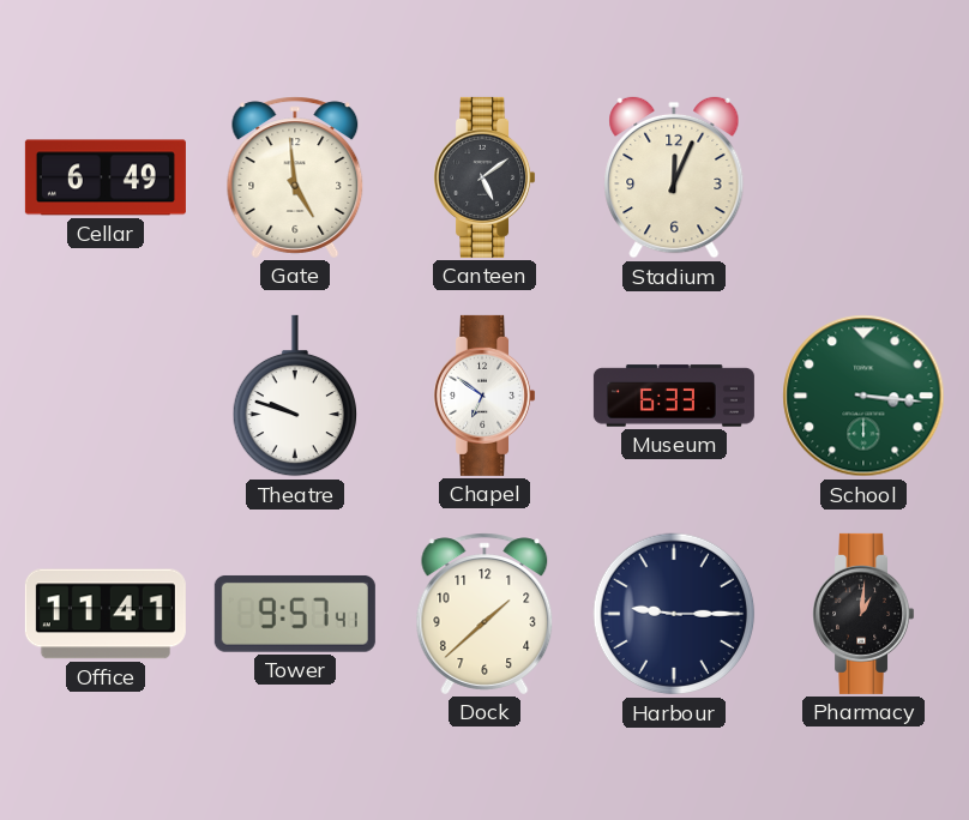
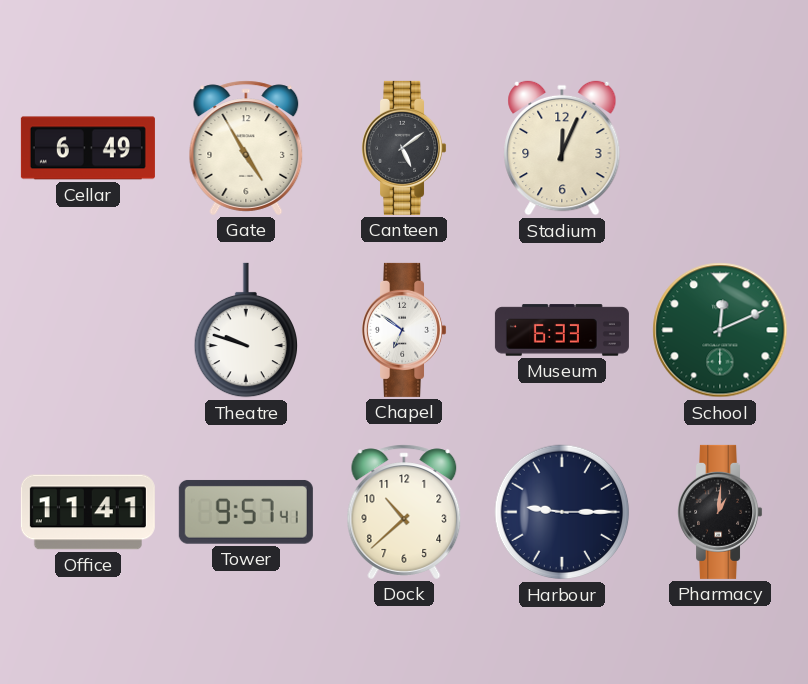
Gate: 4:59 -> 4:55
School: 3:16 -> 12:11
Dock: 1:38 -> 10:38
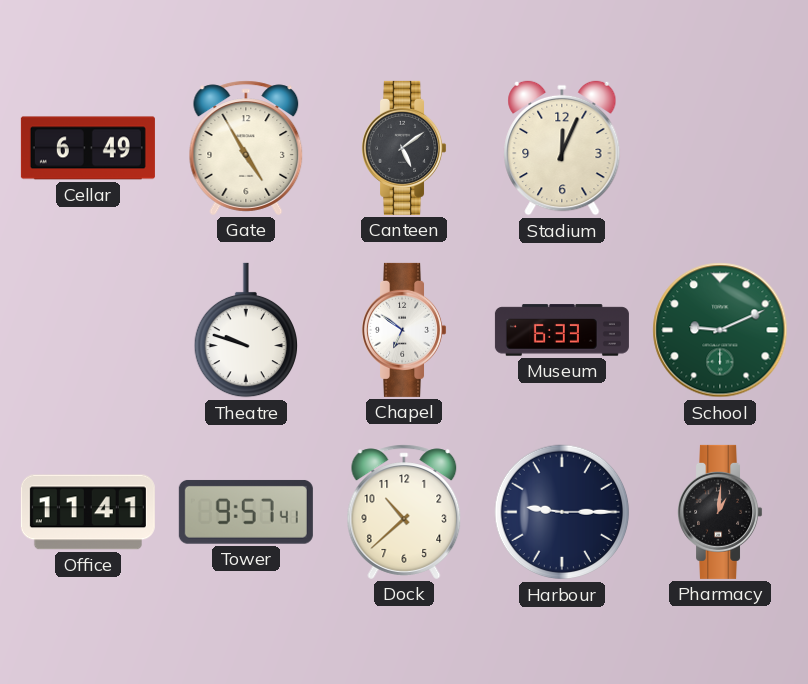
School: 12:11 -> 9:11
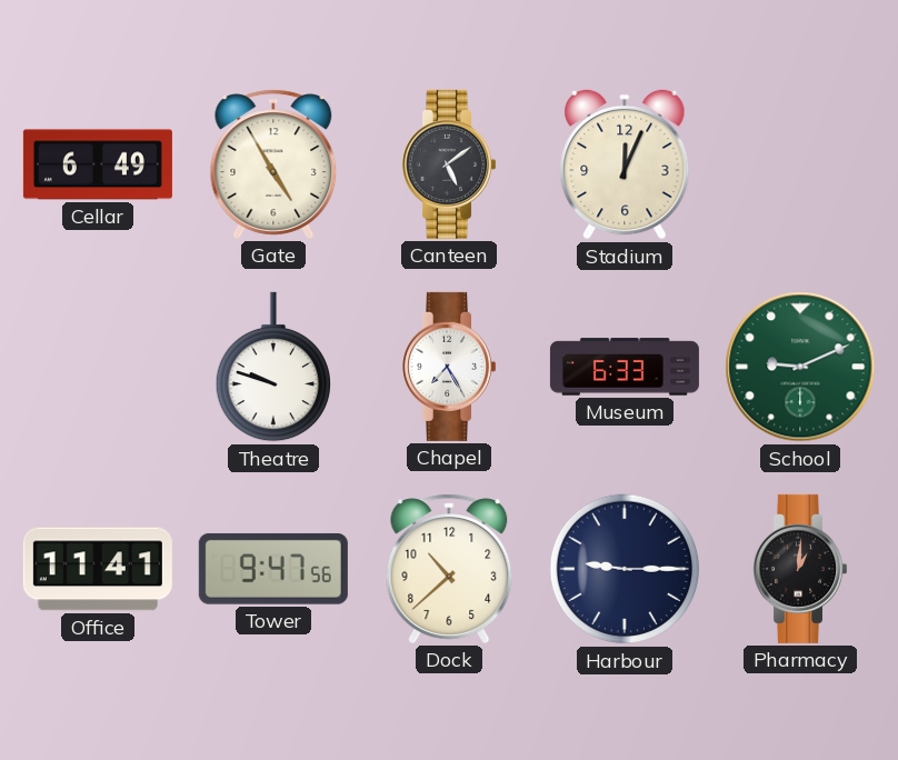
Chapel: 6:51 -> 7:25
Tower: 9:57 -> 9:47
